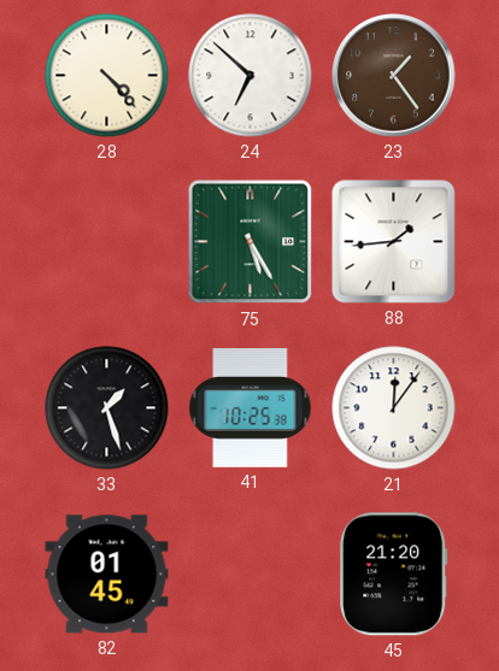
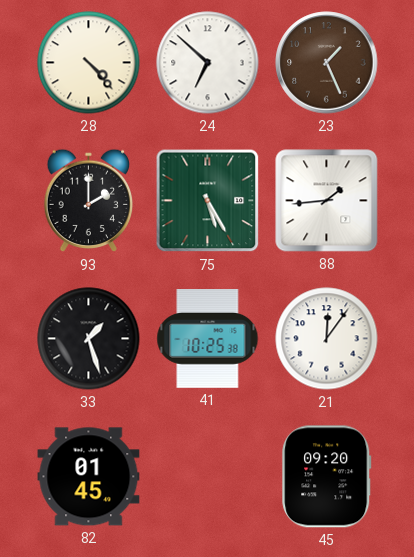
23: 1:24 -> 1:26
93: none -> 2:00
45: 21:20 -> 09:20
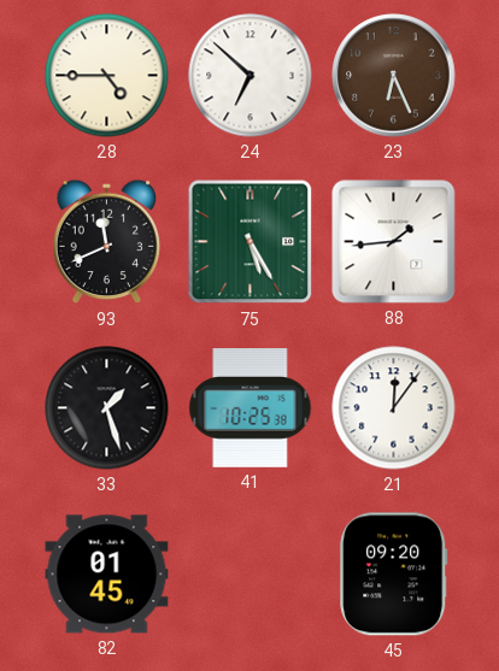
28: 4:23 -> 4:45
23: 1:26 -> 6:26
93: 2:00 -> 11:41
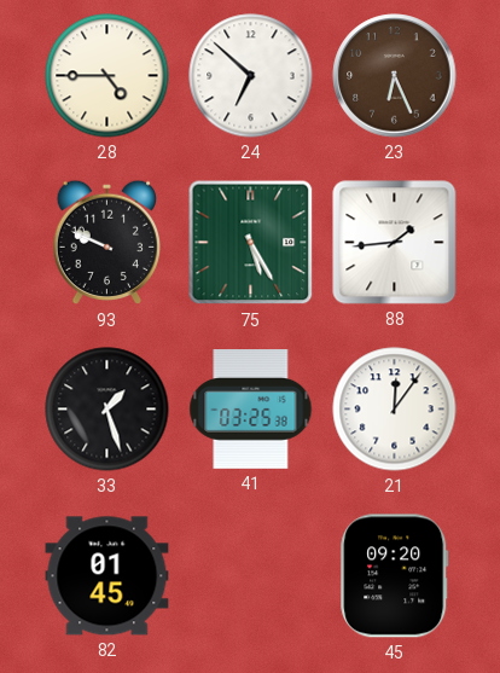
93: 11:41 -> 9:49
41: 10:25 -> 03:25
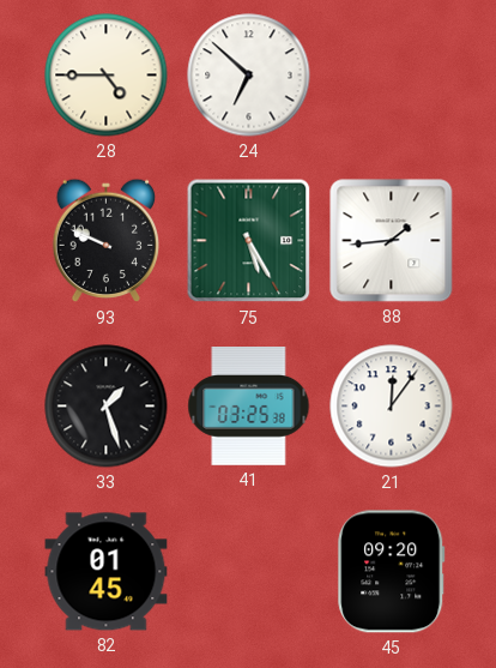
23: 6:26 -> none
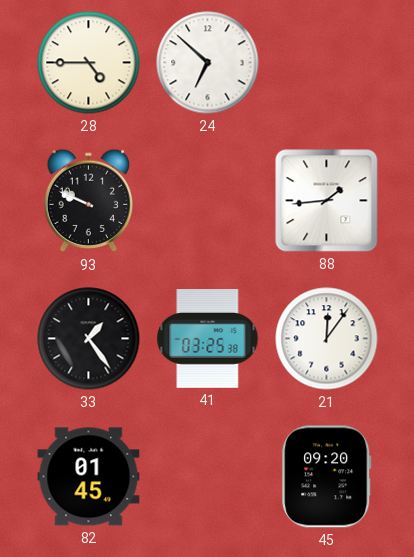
75: 5:25 -> none
33: 1:27 -> 1:24
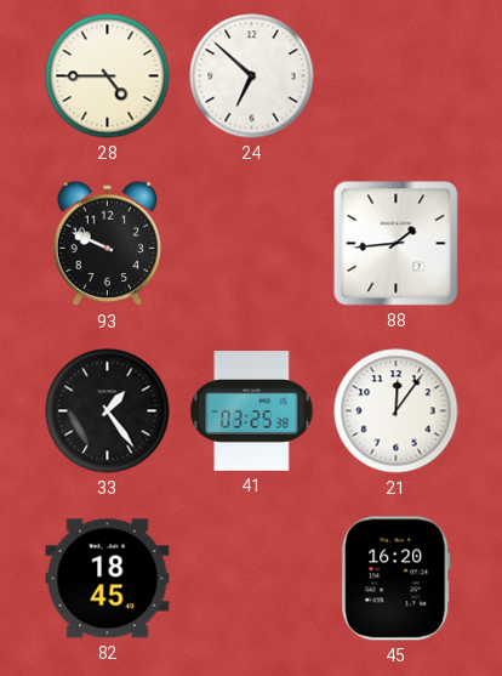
82: 01:45 -> 18:45
45: 09:20 -> 16:20
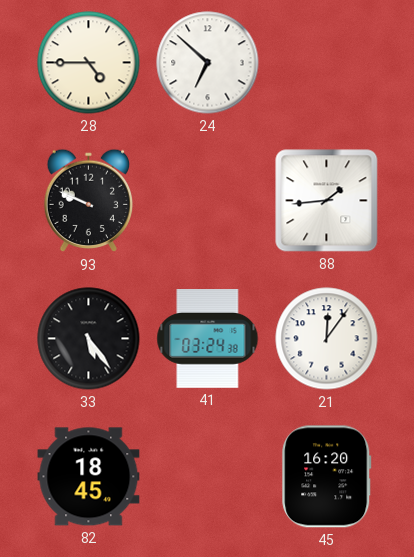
33: 1:24 -> 5:24
41: 03:25 -> 03:24
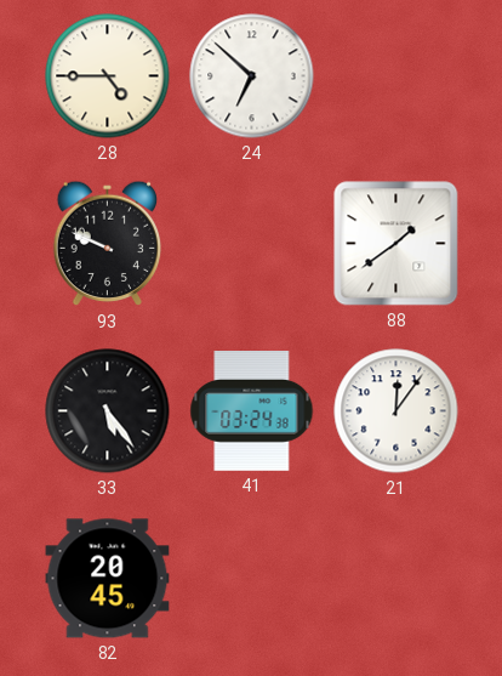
88: 1:44 -> 1:39
82: 18:45 -> 20:45
45: 16:20 -> none
